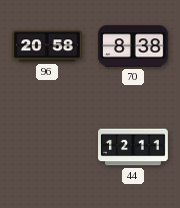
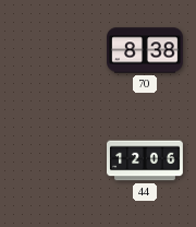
96: 20:58 -> none
44: 12:11 -> 12:06
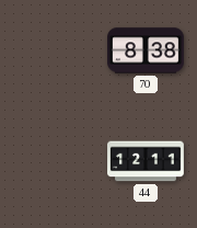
44: 12:06 -> 12:11
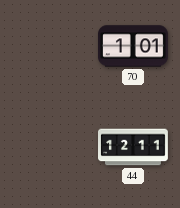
70: 8:38 -> 1:01
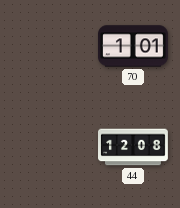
44: 12:11 -> 12:08
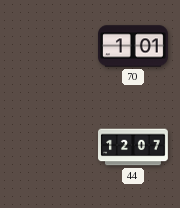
44: 12:08 -> 12:07
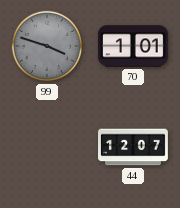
99: none -> 3:48
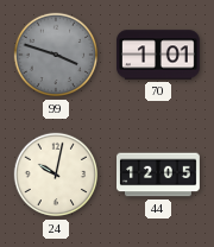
24: none -> 10:02
44: 12:07 -> 12:05
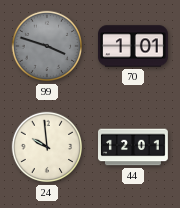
24: 10:02 -> 9:59
44: 12:05 -> 12:01
